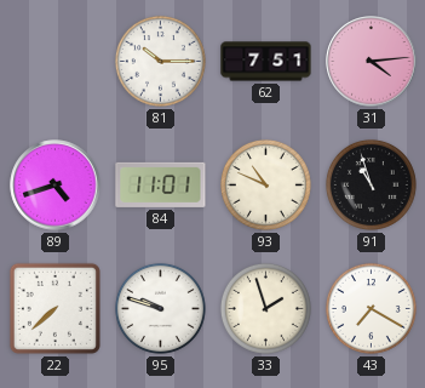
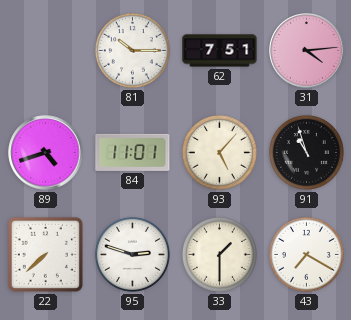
93: 10:49 -> 5:07
95: 9:48 -> 2:48
33: 1:57 -> 1:30
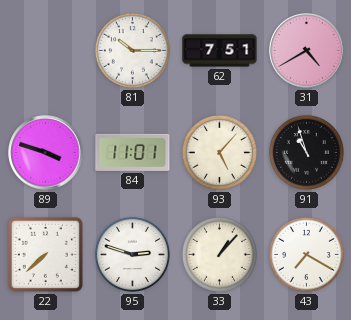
31: 4:14 -> 4:40
89: 4:42 -> 3:48
33: 1:30 -> 1:07
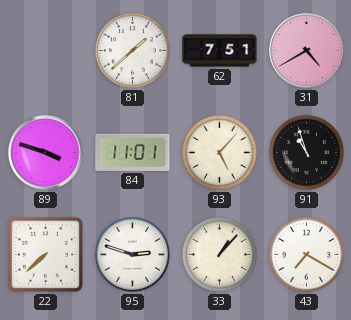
81: 10:15 -> 1:38
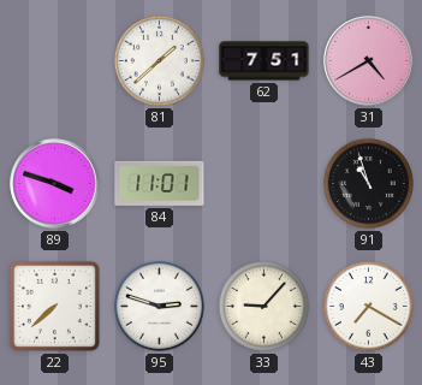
93: 5:07 -> none
33: 1:07 -> 9:07
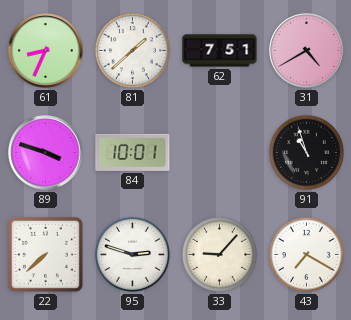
61: none -> 8:34
84: 11:01 -> 10:01
